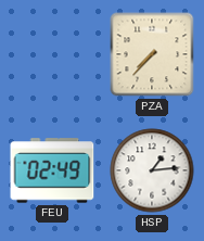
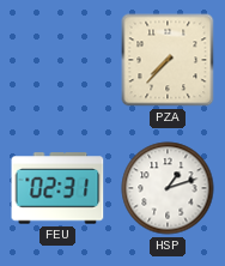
FEU: 02:49 -> 02:31
HSP: 1:14 -> 1:12
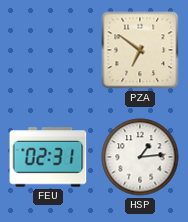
PZA: 7:37 -> 6:51
HSP: 1:12 -> 1:14
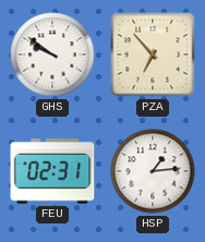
GHS: none -> 9:51
PZA: 6:51 -> 6:53
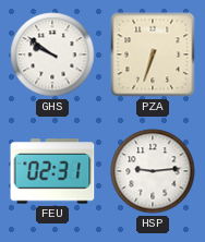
PZA: 6:53 -> 6:33
HSP: 1:14 -> 9:14
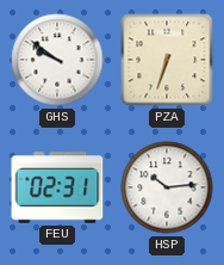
HSP: 9:14 -> 10:14
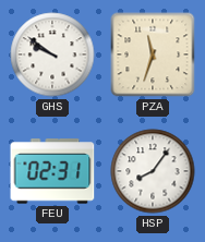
PZA: 6:33 -> 11:33
HSP: 10:14 -> 8:06
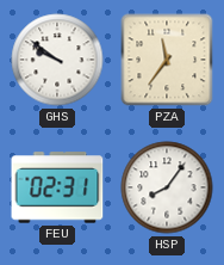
PZA: 11:33 -> 11:36
